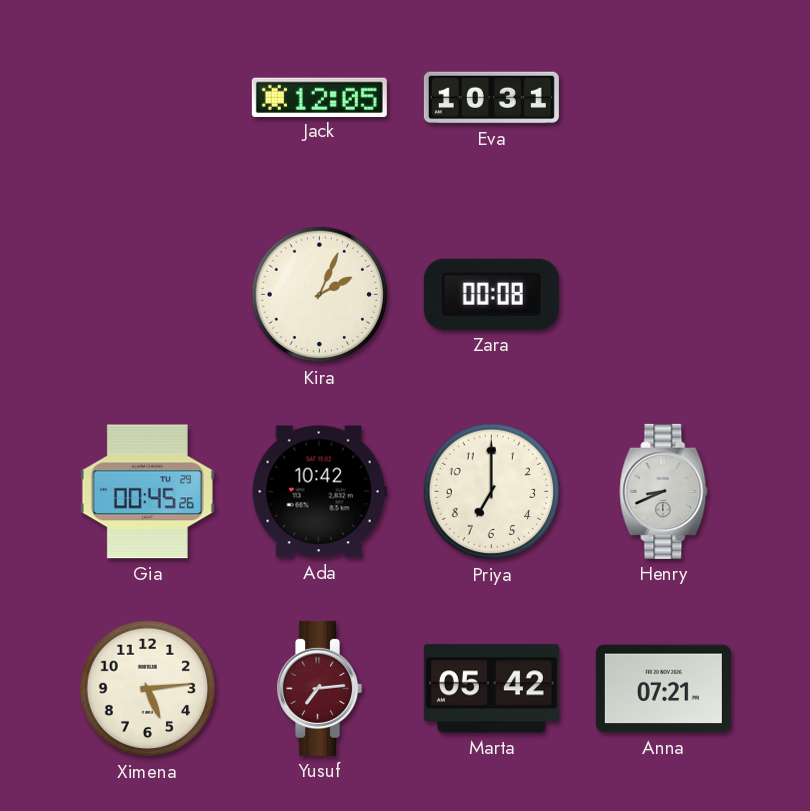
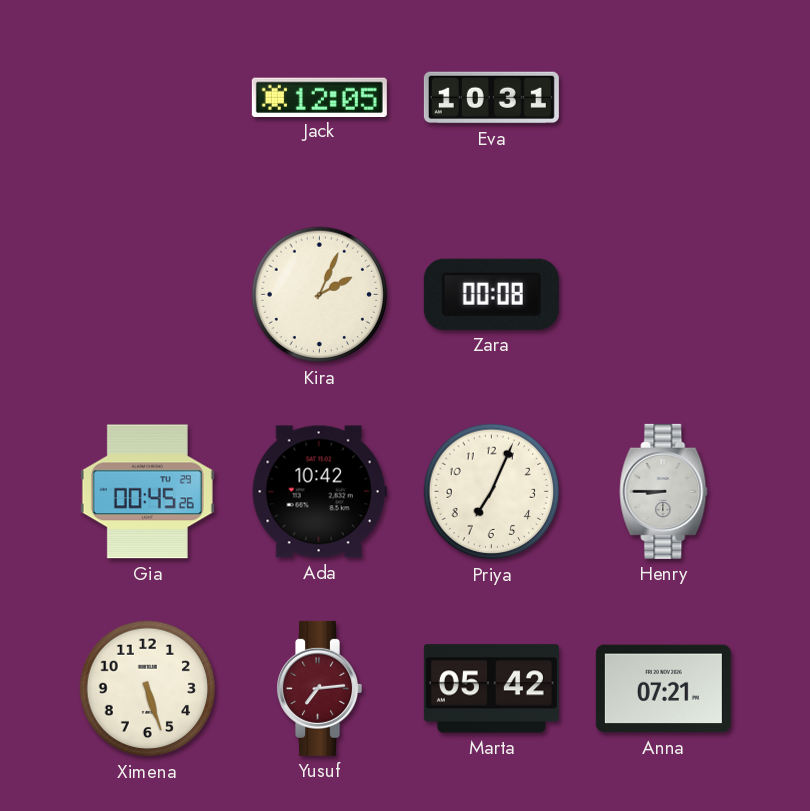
Priya: 7:00 -> 7:04
Henry: 8:41 -> 8:45
Ximena: 5:14 -> 5:27
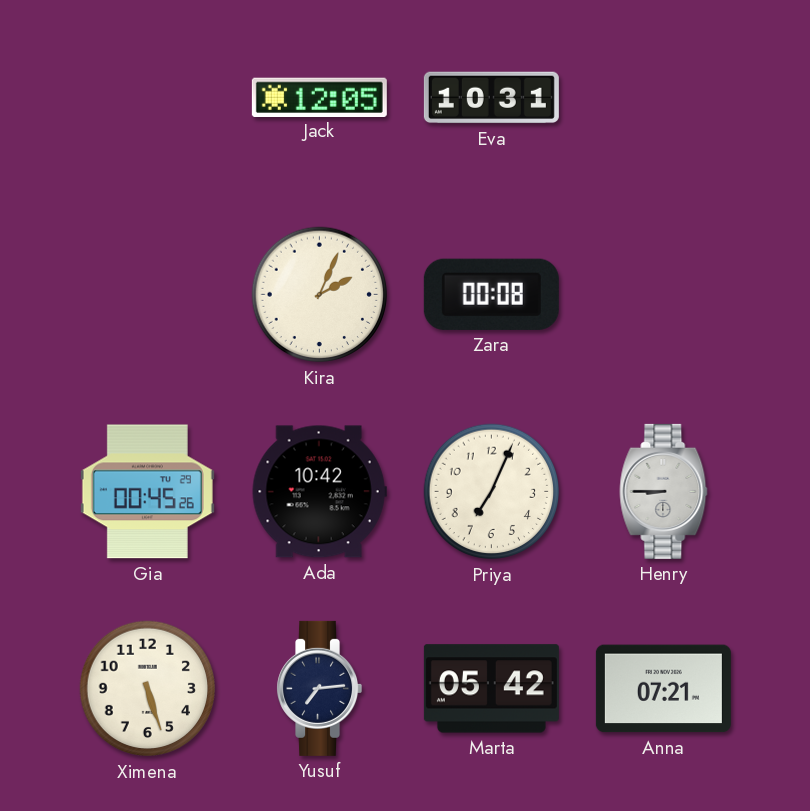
Yusuf dial: burgundy -> navy
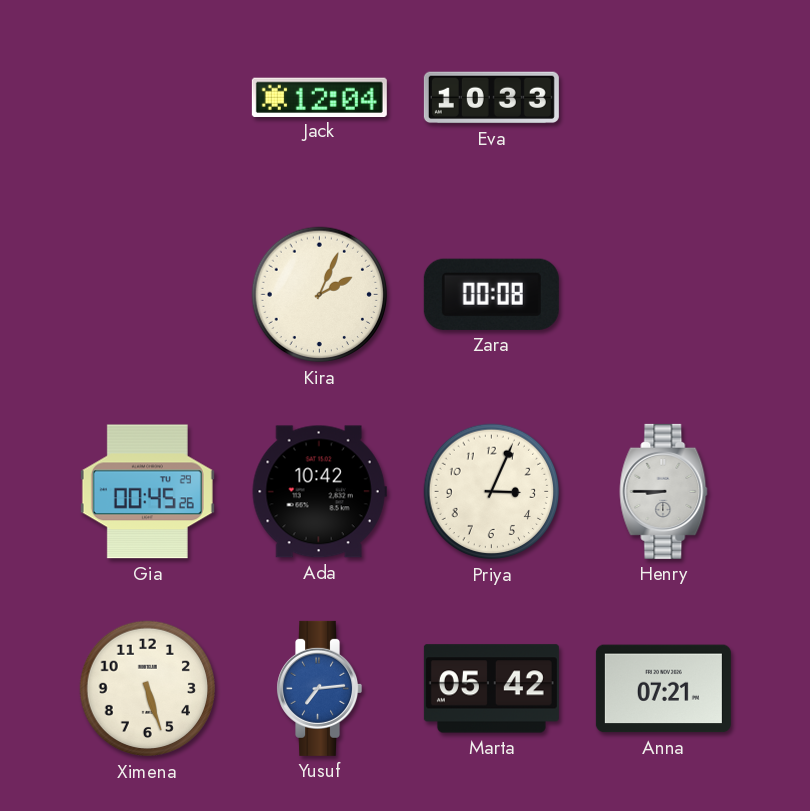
Jack: 12:05 -> 12:04
Eva: 10:31 -> 10:33
Priya: 7:04 -> 3:04
Yusuf dial: navy -> blue
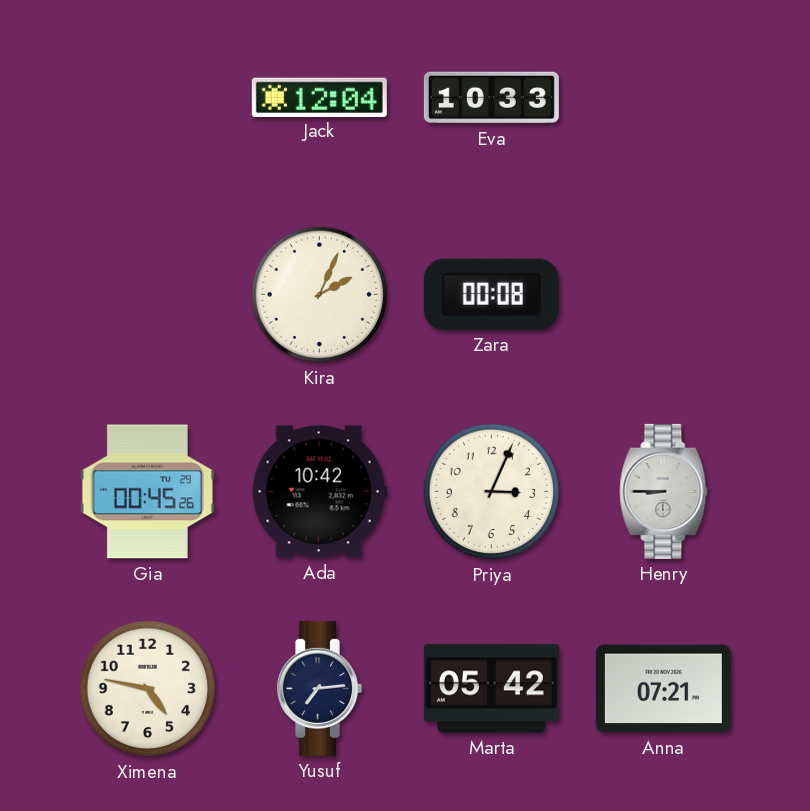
Ximena: 5:27 -> 4:47
Yusuf dial: blue -> navy
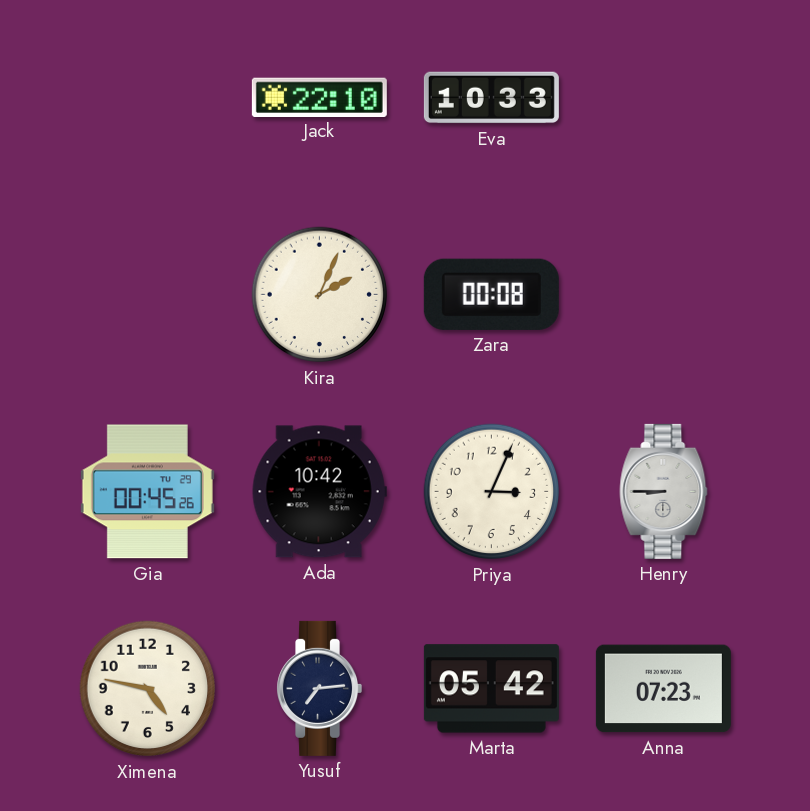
Jack: 12:04 -> 22:10
Anna: 07:21 -> 07:23
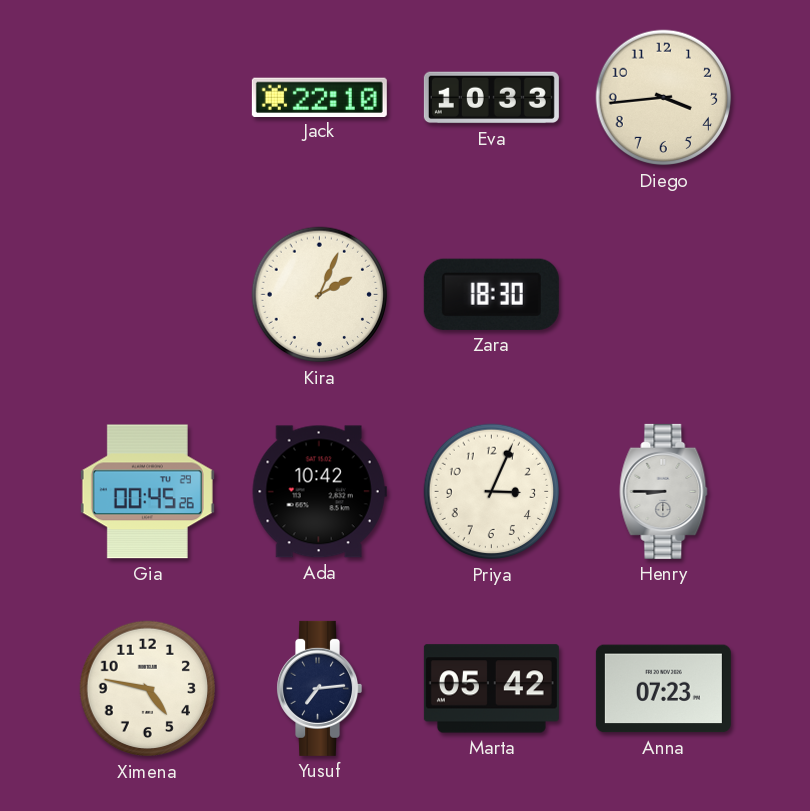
Diego: none -> 3:44
Zara: 00:08 -> 18:30
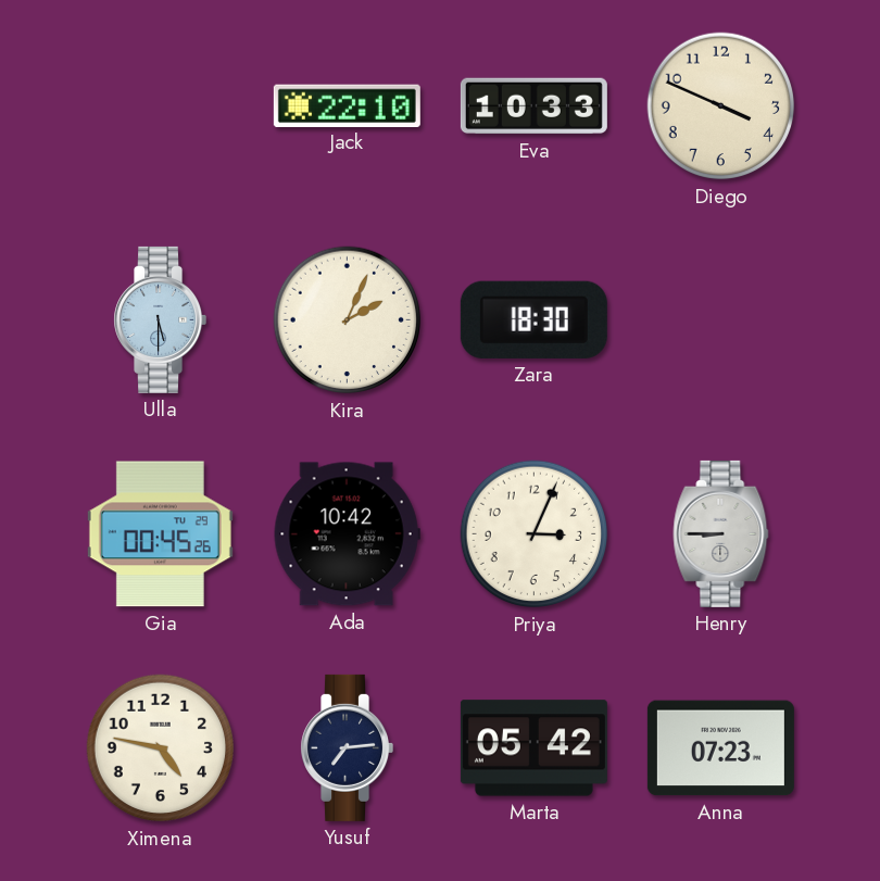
Diego: 3:44 -> 3:49
Ulla: none -> 5:30
